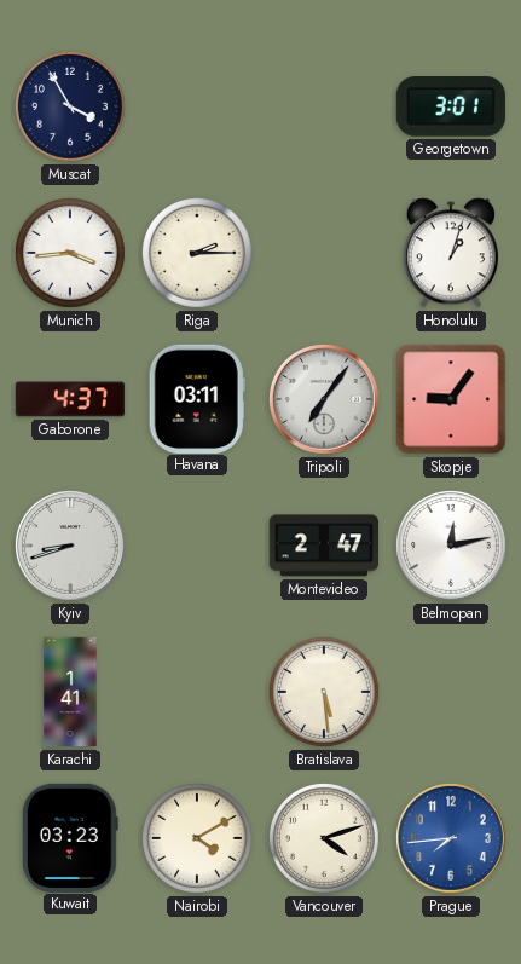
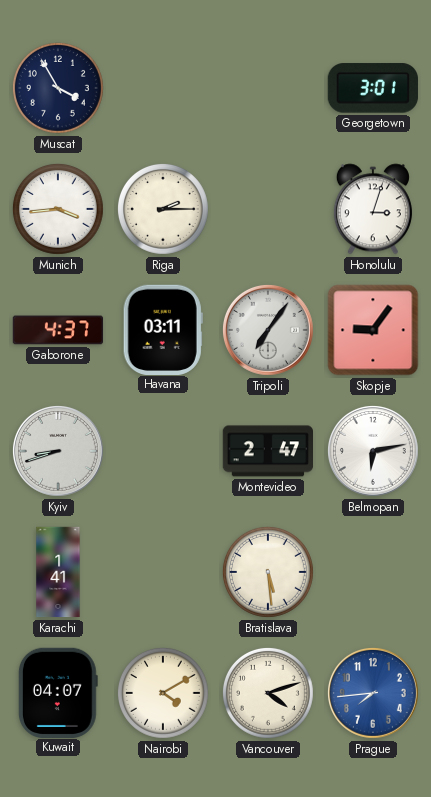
Honolulu: 1:03 -> 3:03
Belmopan: 12:13 -> 6:13
Kuwait: 03:23 -> 04:07
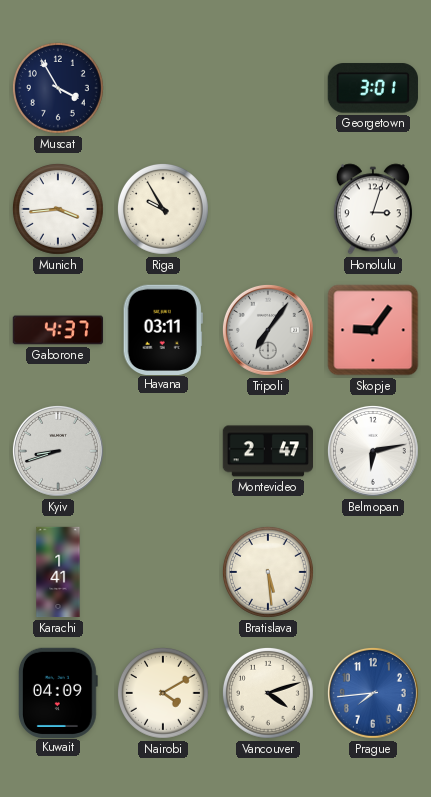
Riga: 2:15 -> 9:55
Kuwait: 04:07 -> 04:09
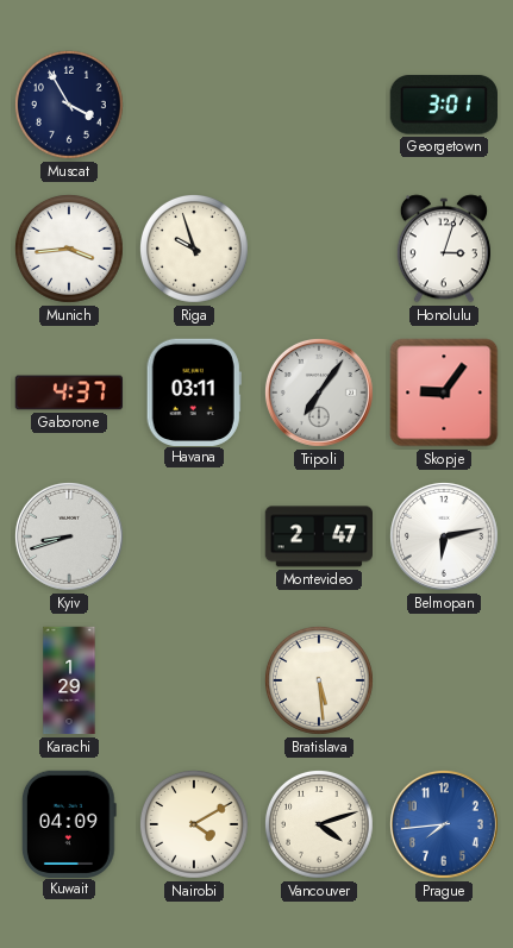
Riga: 9:55 -> 9:57
Karachi: 1:41 -> 1:29
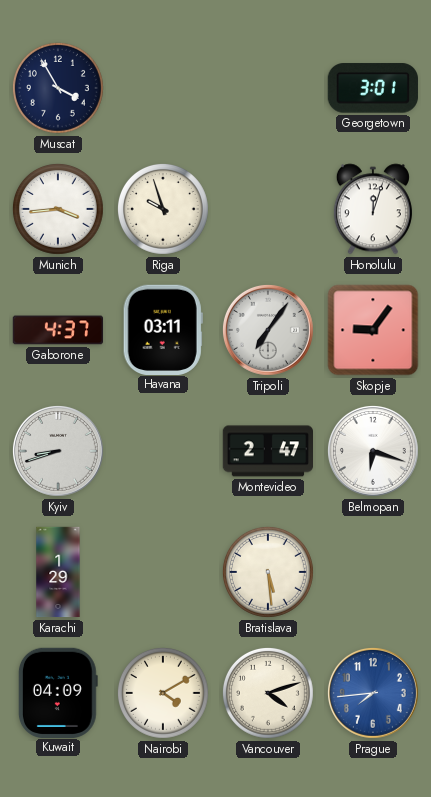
Honolulu: 3:03 -> 12:03
Belmopan: 6:13 -> 6:18
